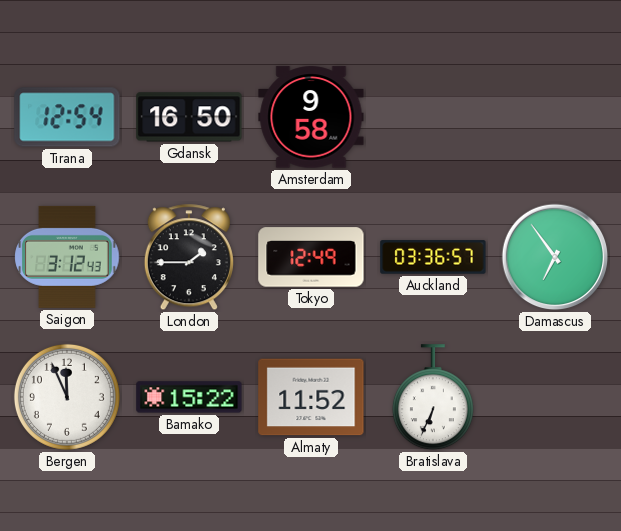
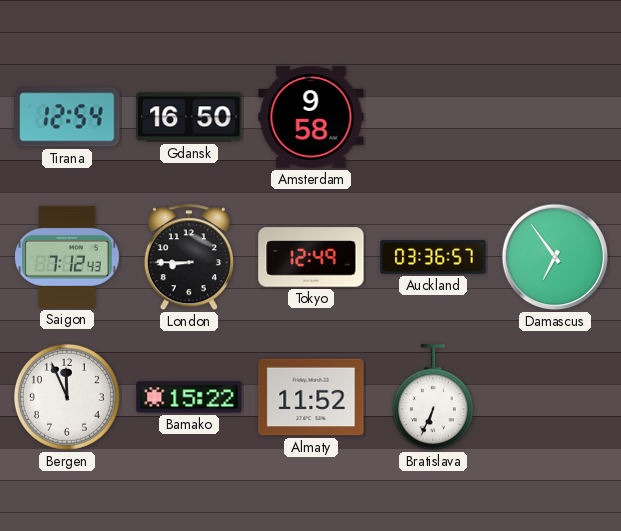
Saigon: 3:12 -> 7:12
London: 1:45 -> 8:45
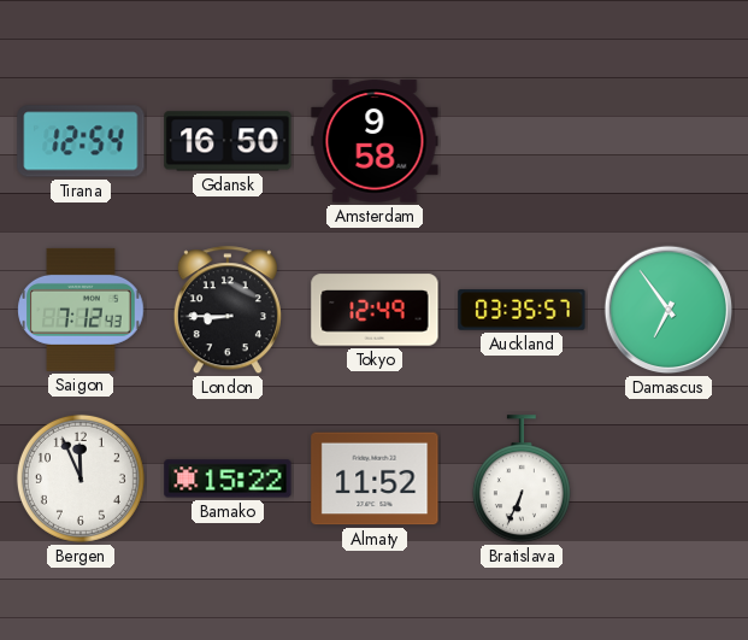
Auckland: 03:36 -> 03:35
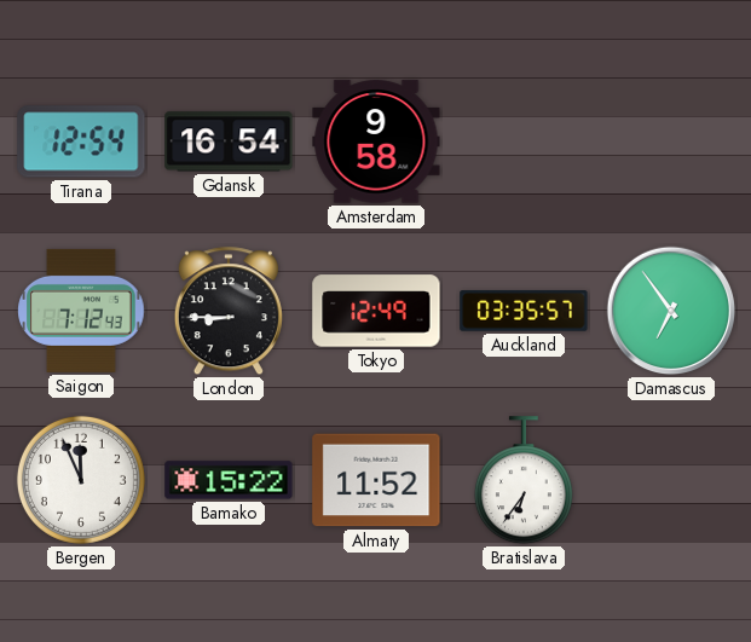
Gdansk: 16:50 -> 16:54
Bratislava: 6:34 -> 6:36
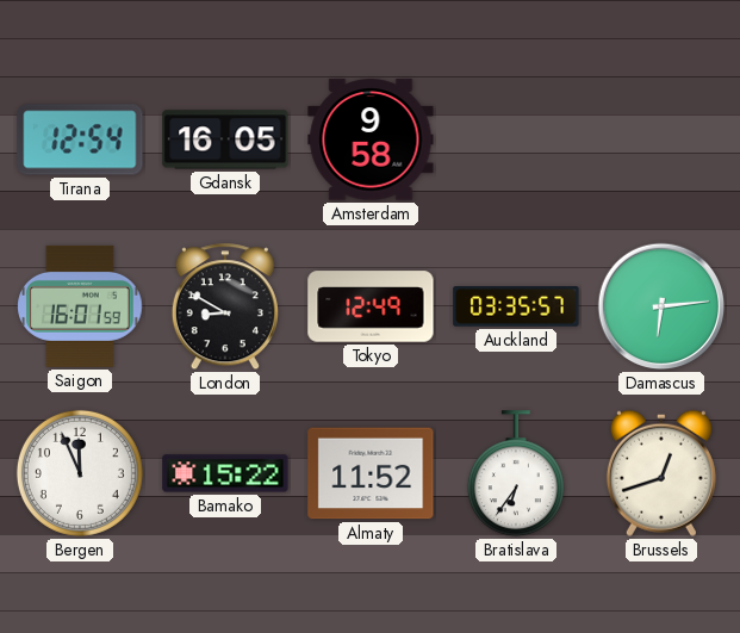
Gdansk: 16:54 -> 16:05
Saigon: 7:12 -> 16:01
London: 8:45 -> 8:50
Damascus: 6:54 -> 6:14
Brussels: none -> 12:42
